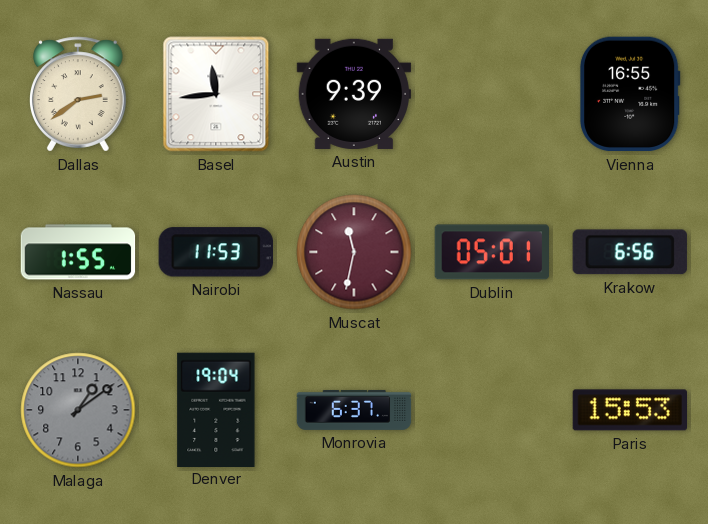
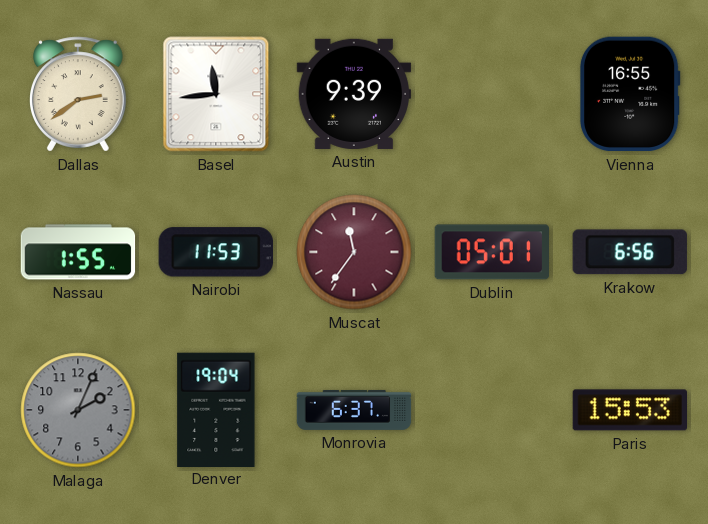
Muscat: 11:32 -> 11:36
Malaga: 1:09 -> 2:04
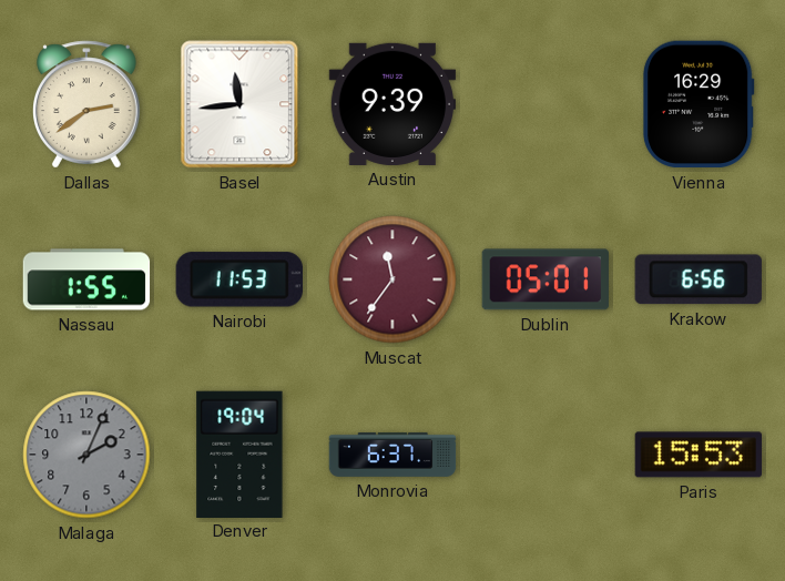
Vienna: 16:55 -> 16:29
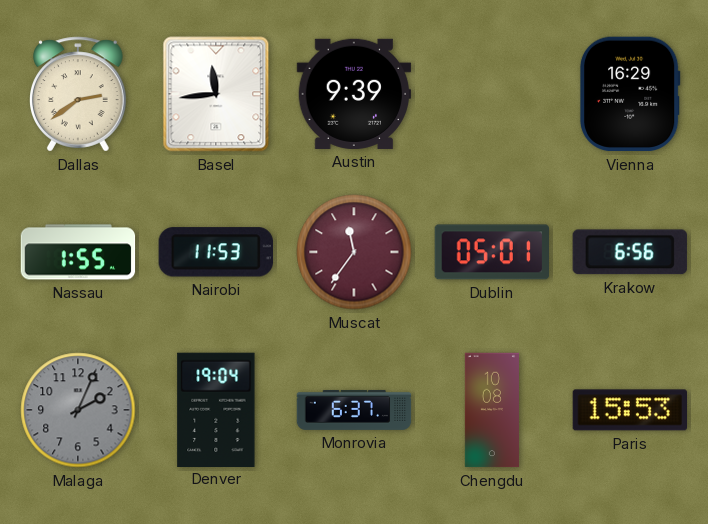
Chengdu: none -> 10:08
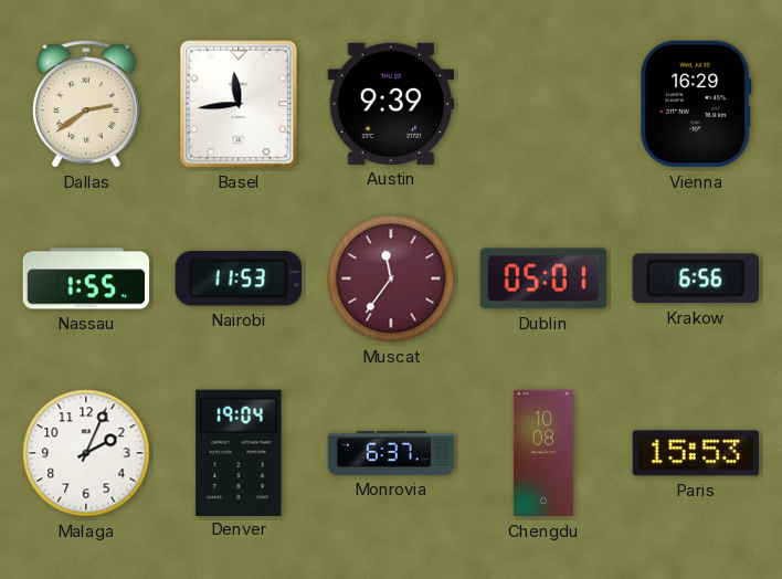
Malaga dial: grey -> white
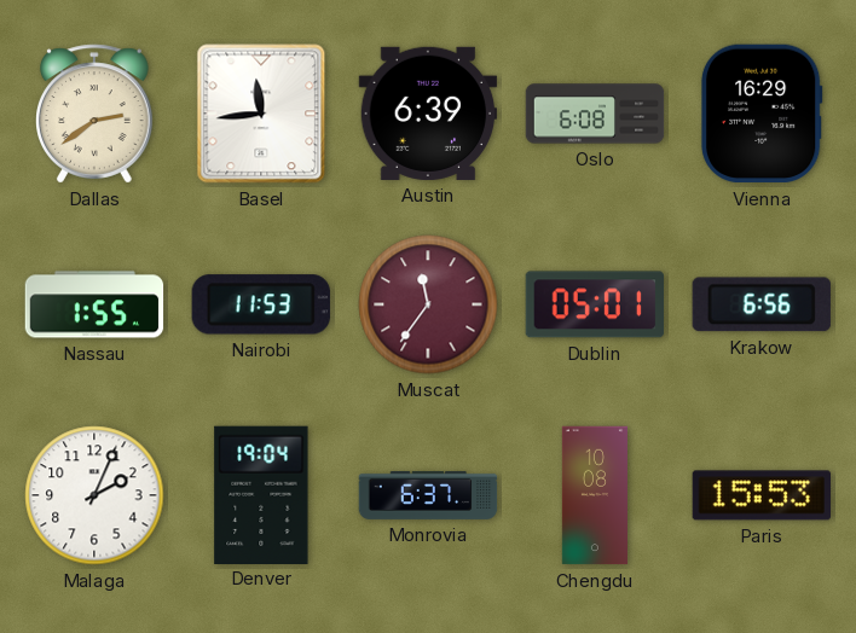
Austin: 9:39 -> 6:39
Oslo: none -> 6:08
